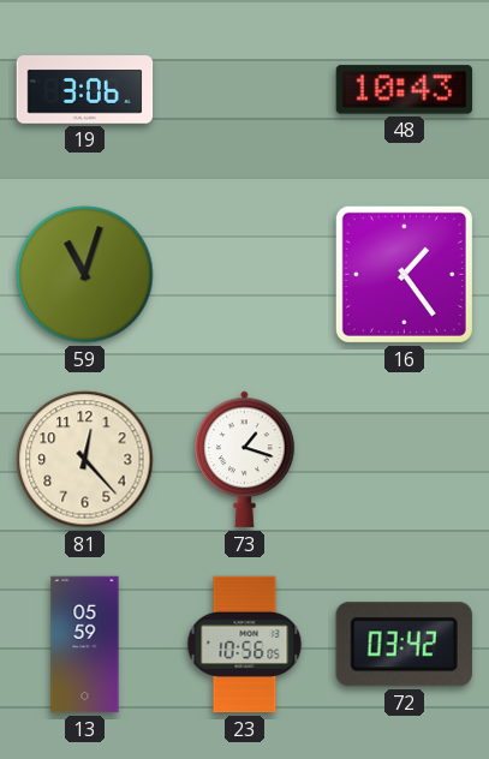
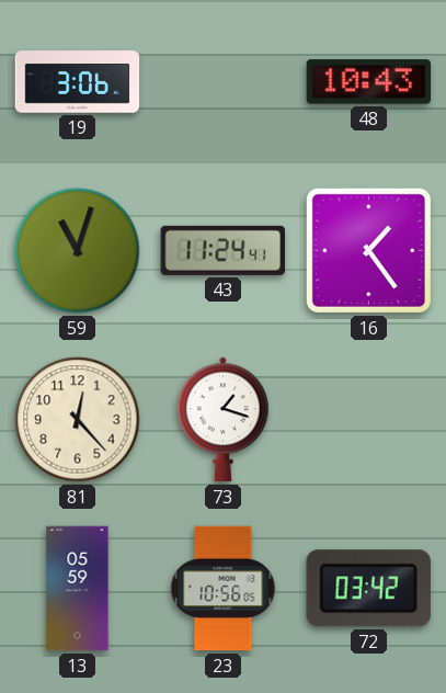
43: none -> 11:24
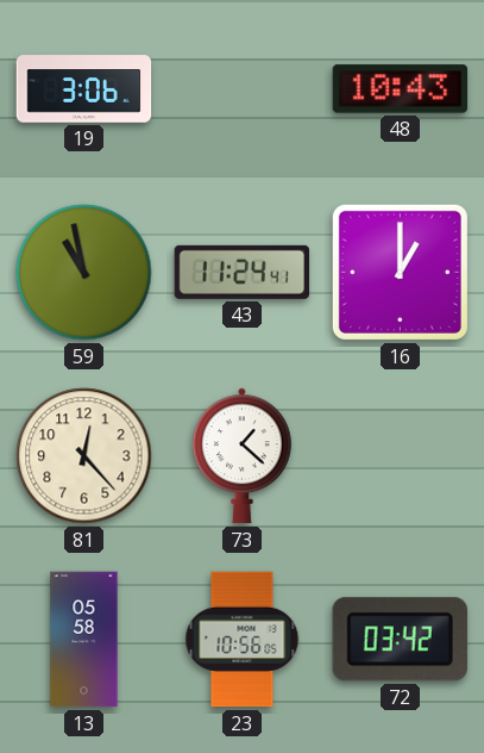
59: 11:03 -> 10:58
16: 1:24 -> 1:00
73: 1:18 -> 1:22
13: 05:59 -> 05:58
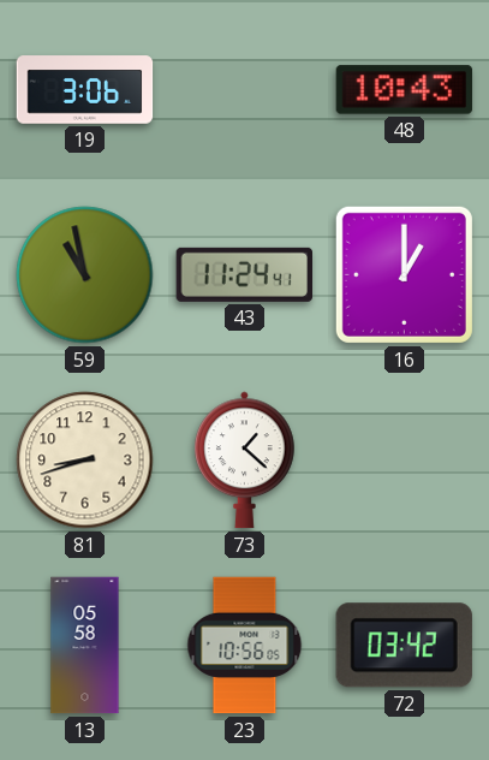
81: 12:23 -> 8:42
